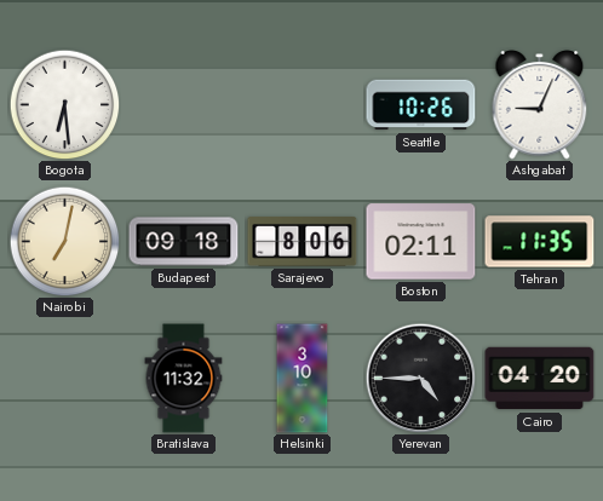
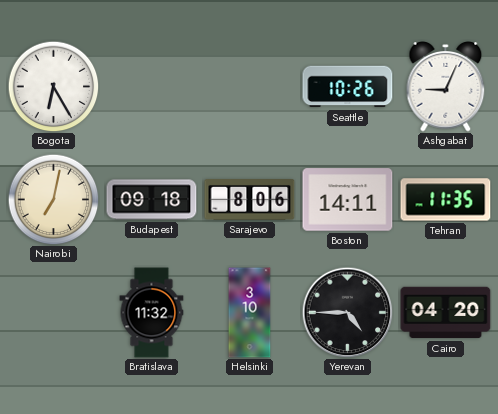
Bogota: 6:29 -> 6:25
Boston: 02:11 -> 14:11
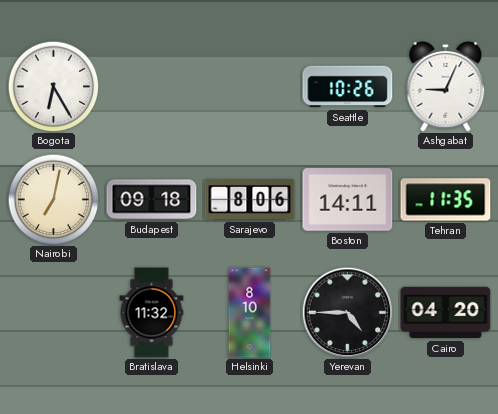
Helsinki: 3:10 -> 8:10
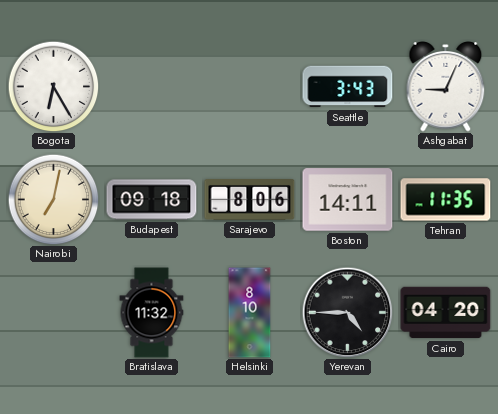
Seattle: 10:26 -> 3:43
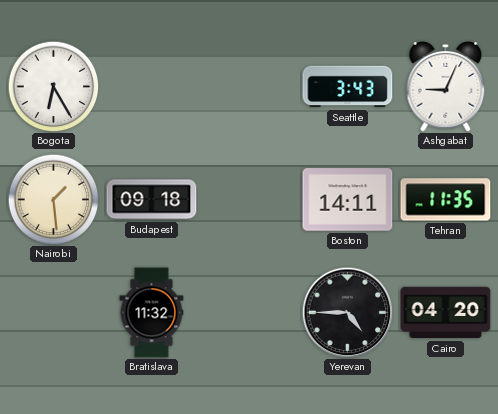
Nairobi: 7:02 -> 1:29
Sarajevo: 8:06 -> none
Helsinki: 8:10 -> none
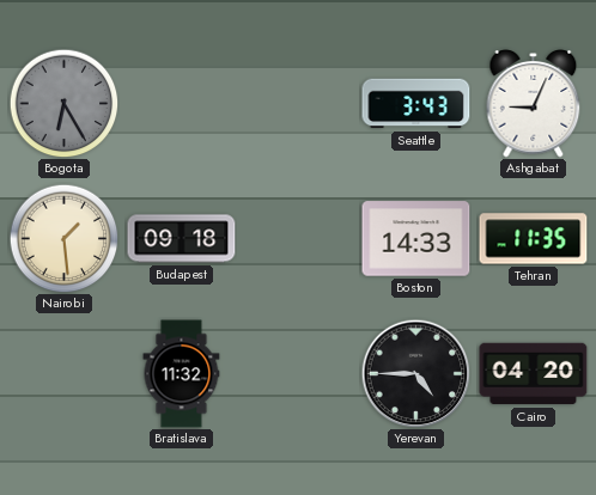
Bogota dial: white -> grey
Boston: 14:11 -> 14:33
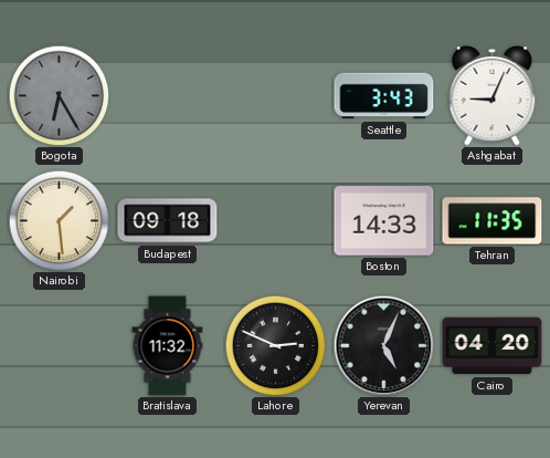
Lahore: none -> 2:49
Yerevan: 4:45 -> 5:04
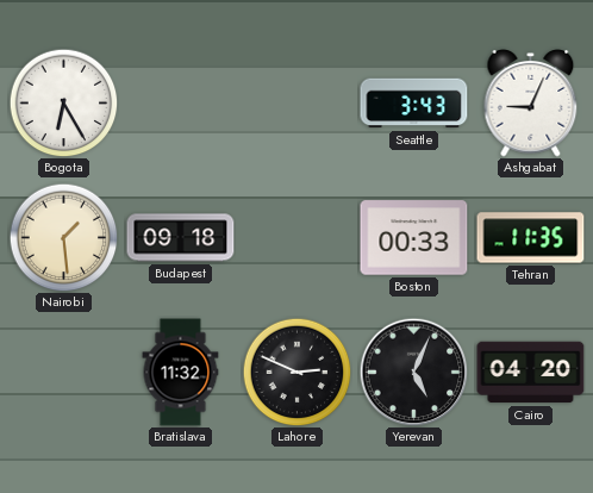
Bogota dial: grey -> white
Boston: 14:33 -> 00:33
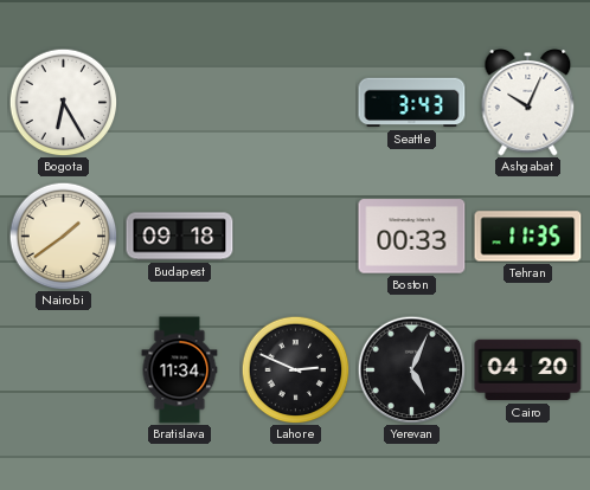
Ashgabat: 9:04 -> 10:04
Nairobi: 1:29 -> 1:39
Bratislava: 11:32 -> 11:34
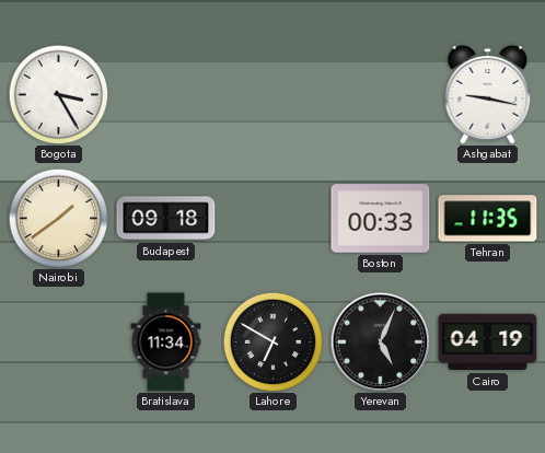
Bogota: 6:25 -> 3:25
Seattle: 3:43 -> none
Ashgabat: 10:04 -> 9:17
Lahore: 2:49 -> 6:50
Cairo: 04:20 -> 04:19
